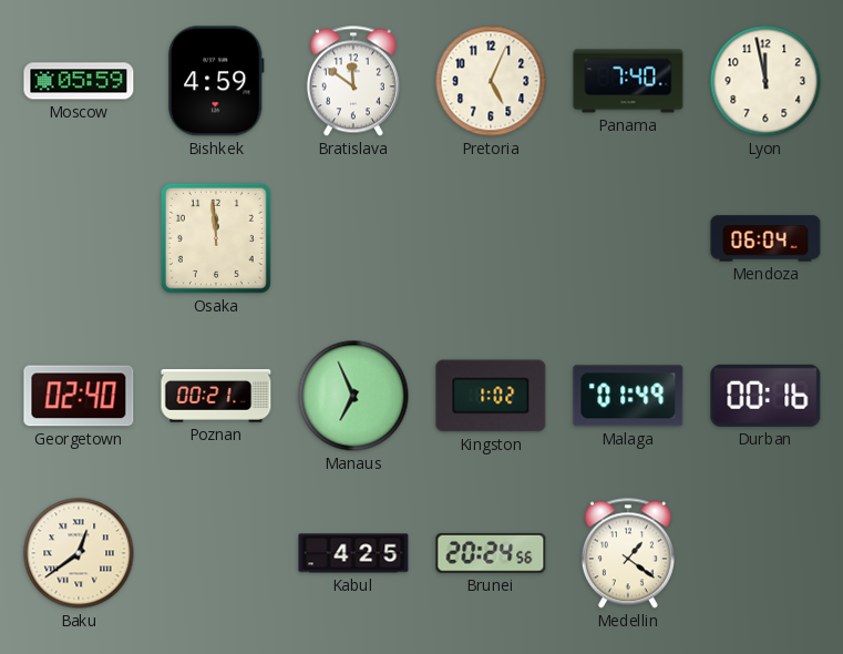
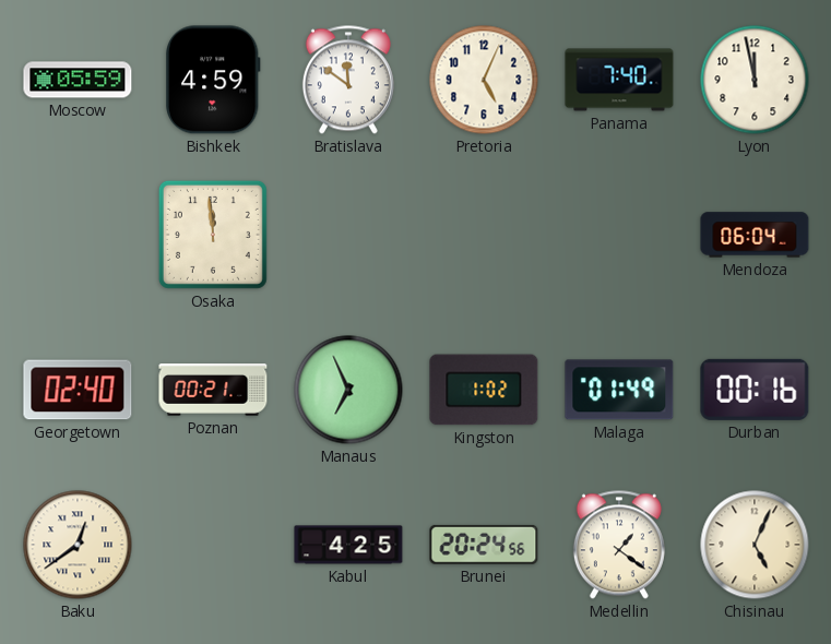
Chisinau: none -> 5:04
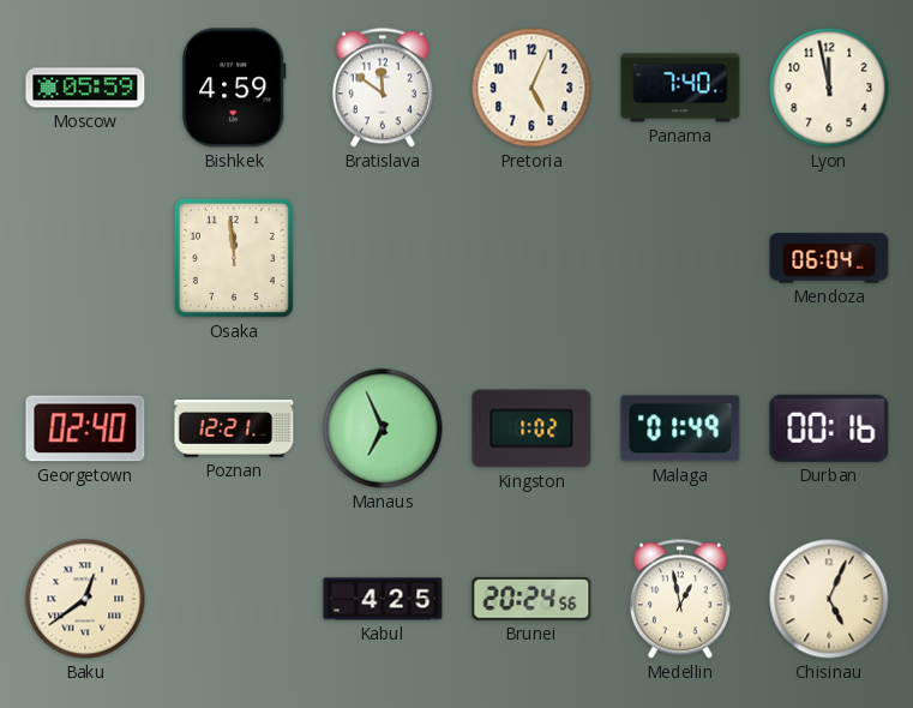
Poznan: 00:21 -> 12:21
Medellin: 1:21 -> 12:58
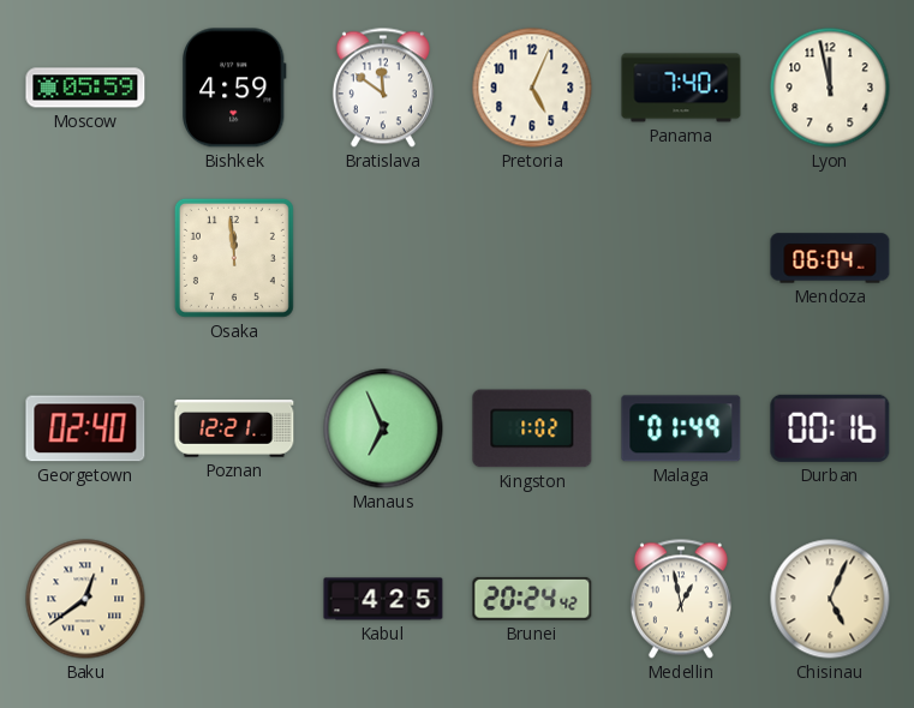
Brunei: 20:24:56 -> 20:24:42
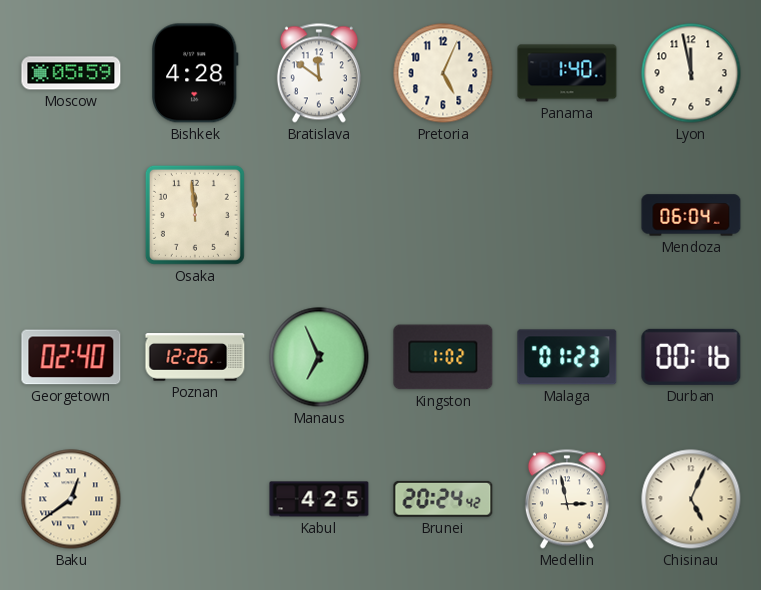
Bishkek: 4:59 -> 4:28
Panama: 7:40 -> 1:40
Poznan: 12:21 -> 12:26
Malaga: 01:49 -> 01:23
Medellin: 12:58 -> 2:58
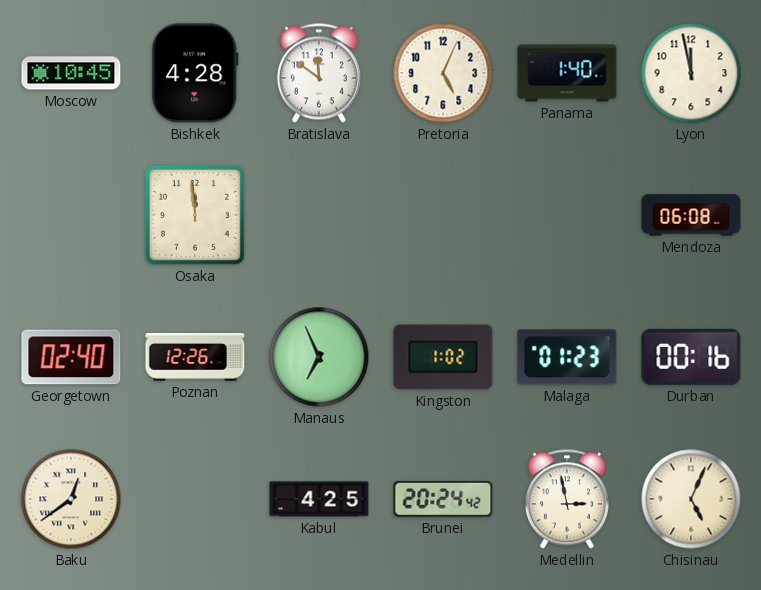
Moscow: 05:59 -> 10:45
Mendoza: 06:04 -> 06:08
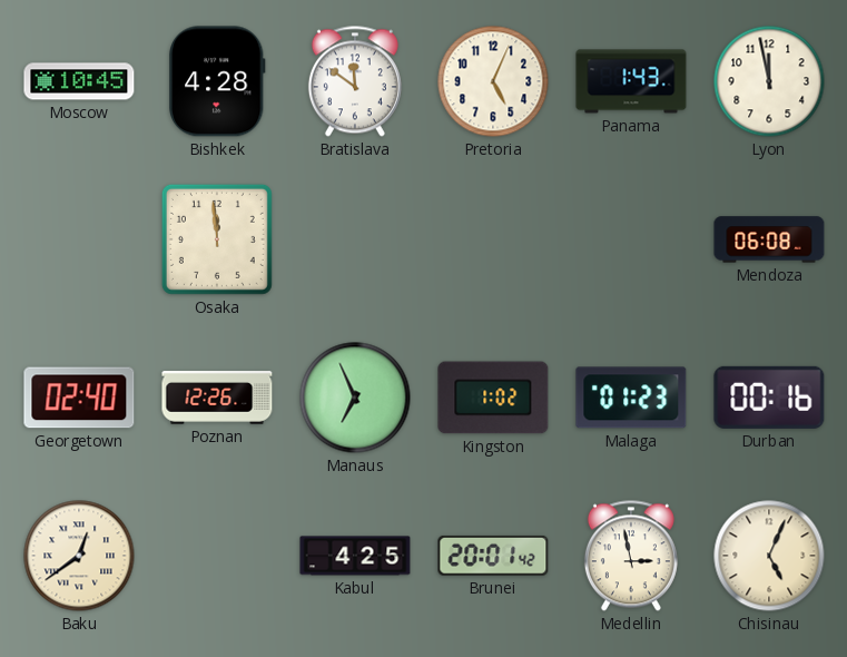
Panama: 1:40 -> 1:43
Brunei: 20:24 -> 20:01
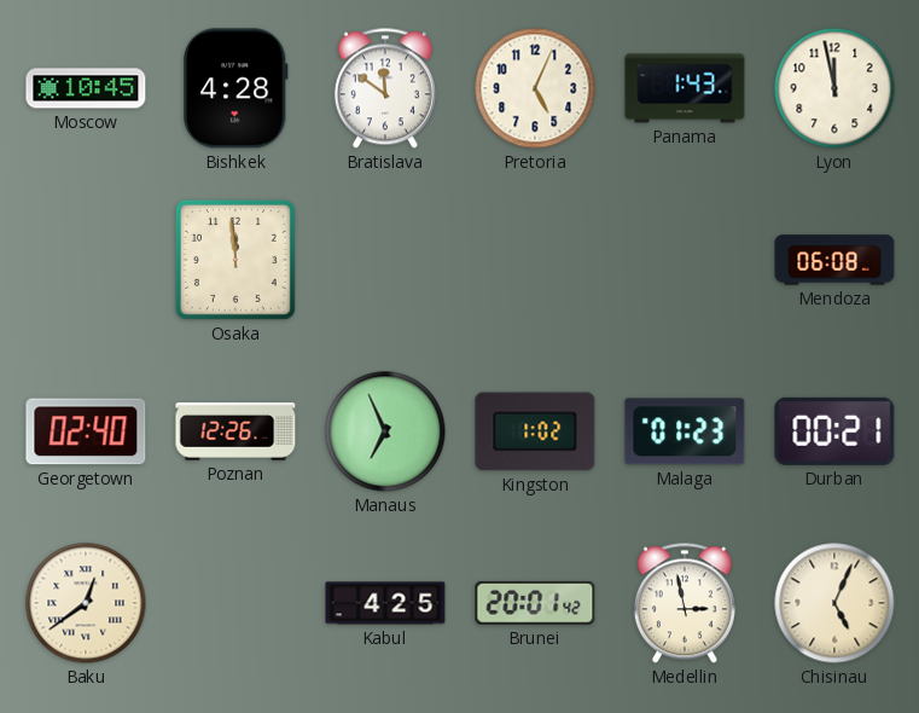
Durban: 00:16 -> 00:21
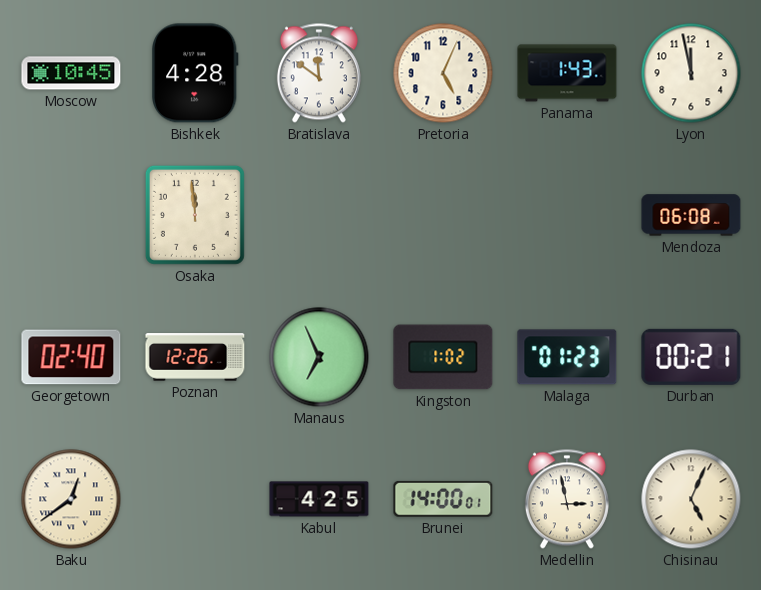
Brunei: 20:01 -> 14:00
